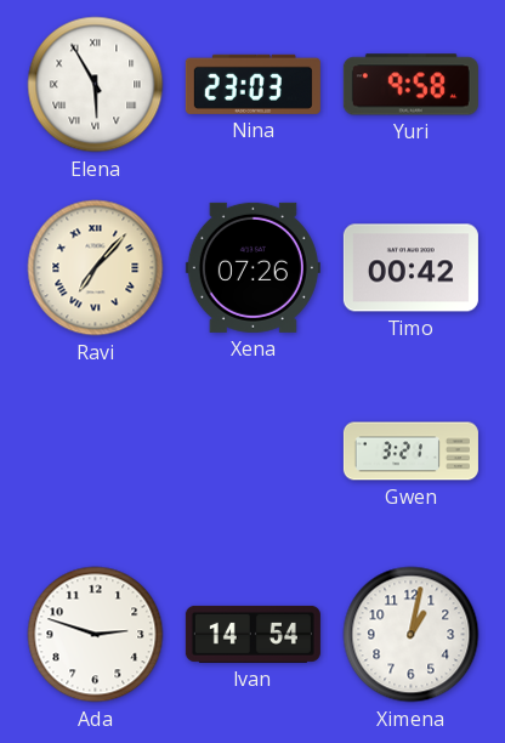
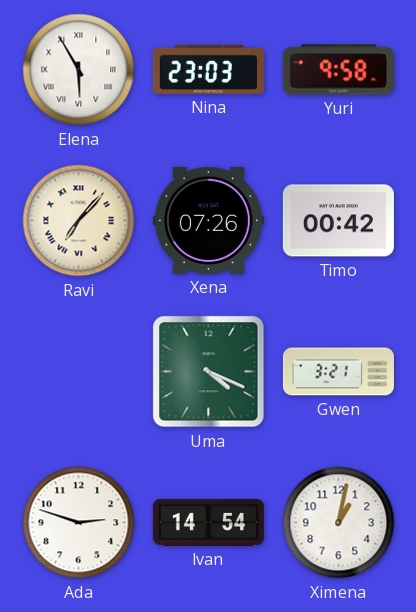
Uma: none -> 4:19
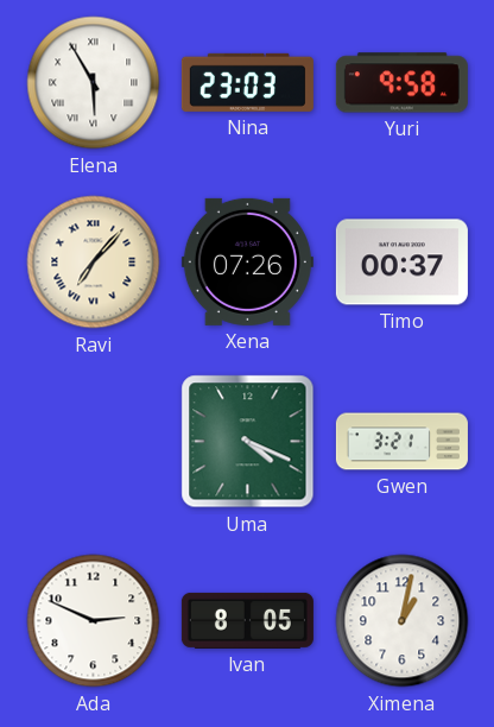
Timo: 00:42 -> 00:37
Ada: 2:48 -> 2:49
Ivan: 14:54 -> 8:05
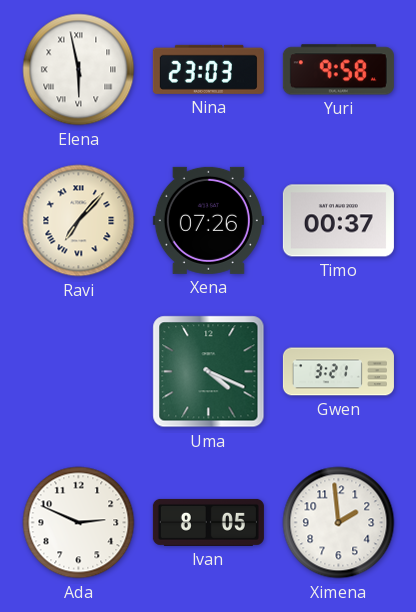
Elena: 5:55 -> 5:58
Ximena: 1:02 -> 1:59
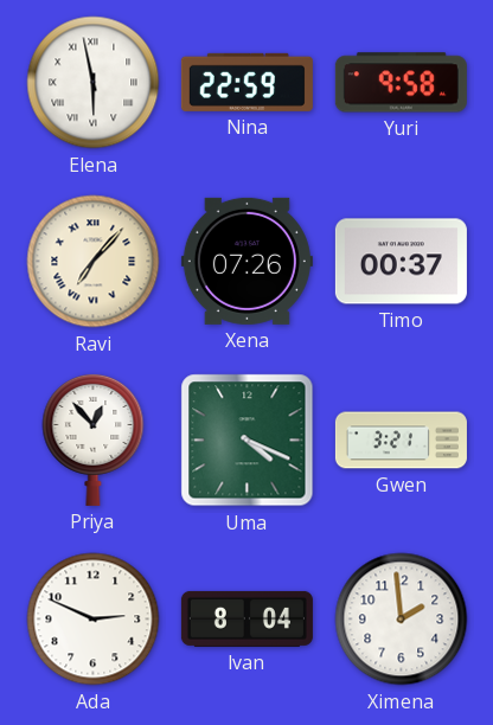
Nina: 23:03 -> 22:59
Priya: none -> 12:53
Ivan: 8:05 -> 8:04
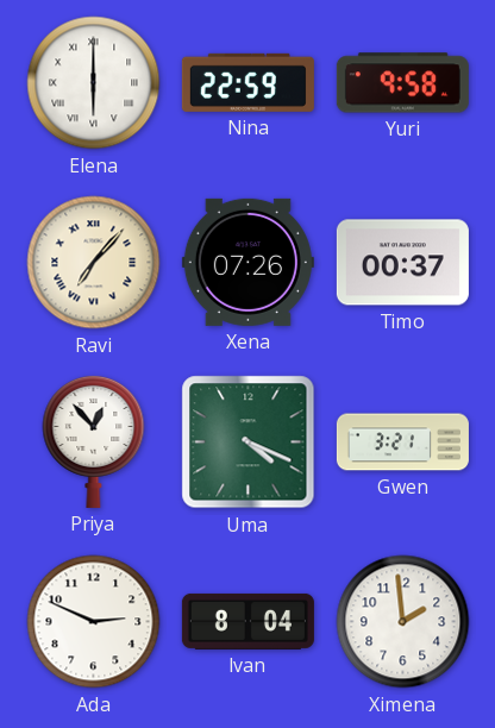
Elena: 5:58 -> 6:00
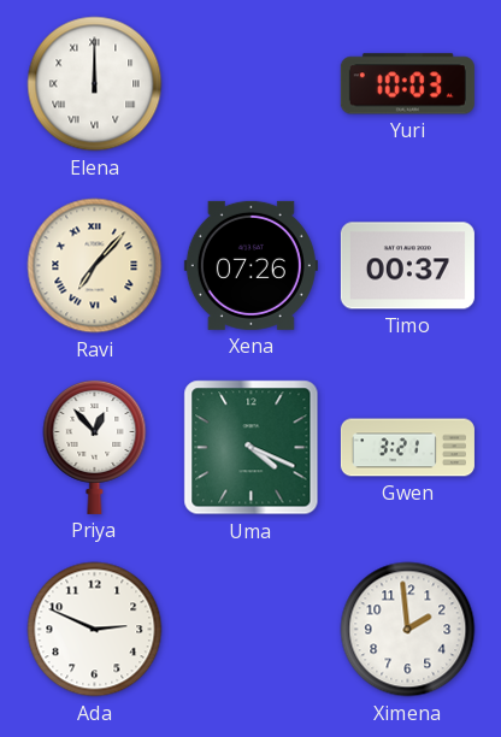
Elena: 6:00 -> 12:00
Nina: 22:59 -> none
Yuri: 9:58 -> 10:03
Ivan: 8:04 -> none
